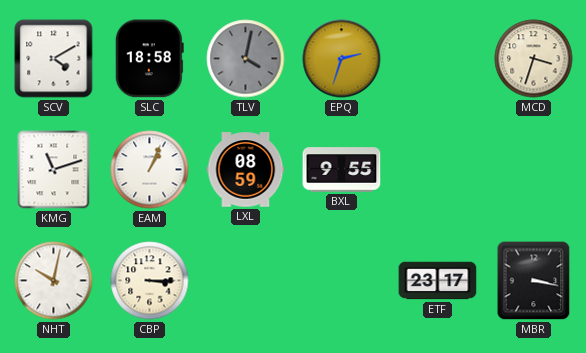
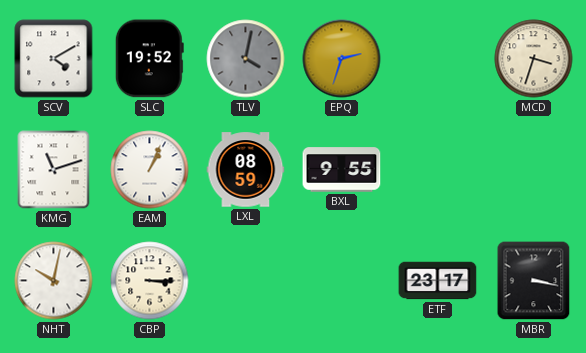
SLC: 18:58 -> 19:52
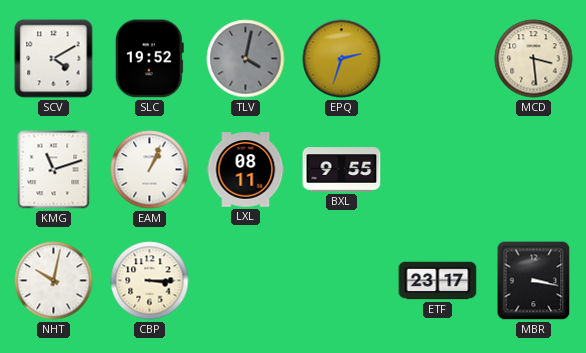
MCD: 3:33 -> 3:29
LXL: 08:59 -> 08:11
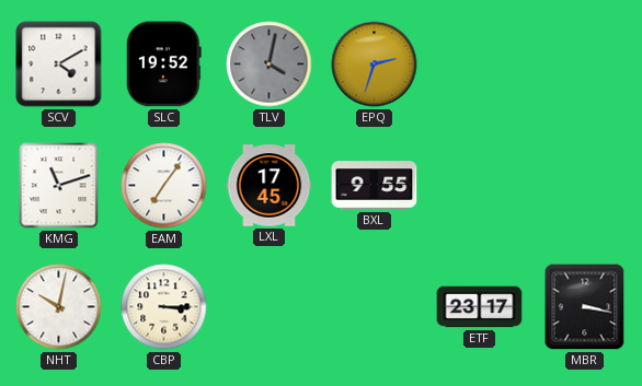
MCD: 3:29 -> none
EAM: 1:04 -> 7:06
LXL: 08:11 -> 17:45
